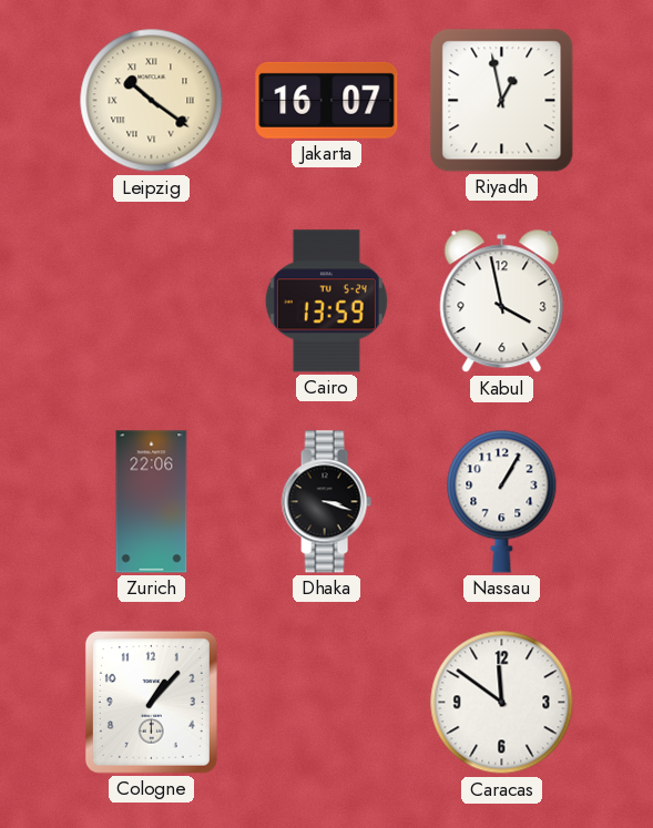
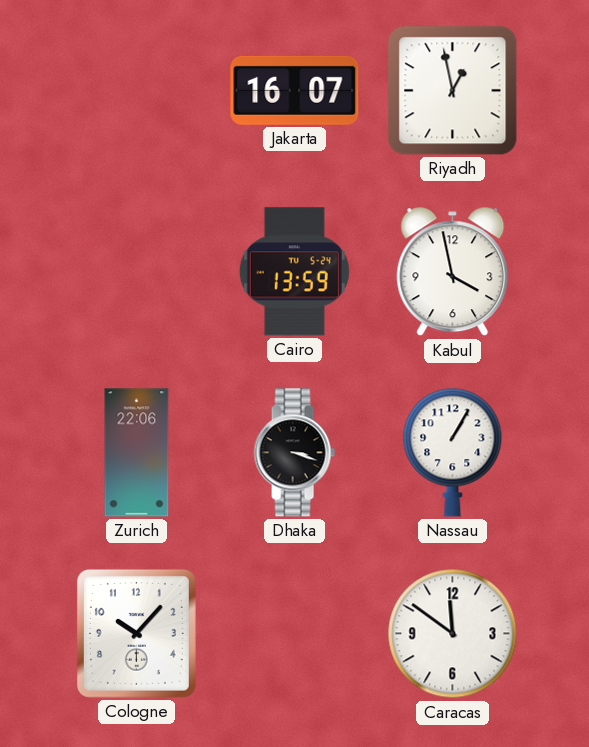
Leipzig: 10:21 -> none
Cologne: 1:07 -> 10:07
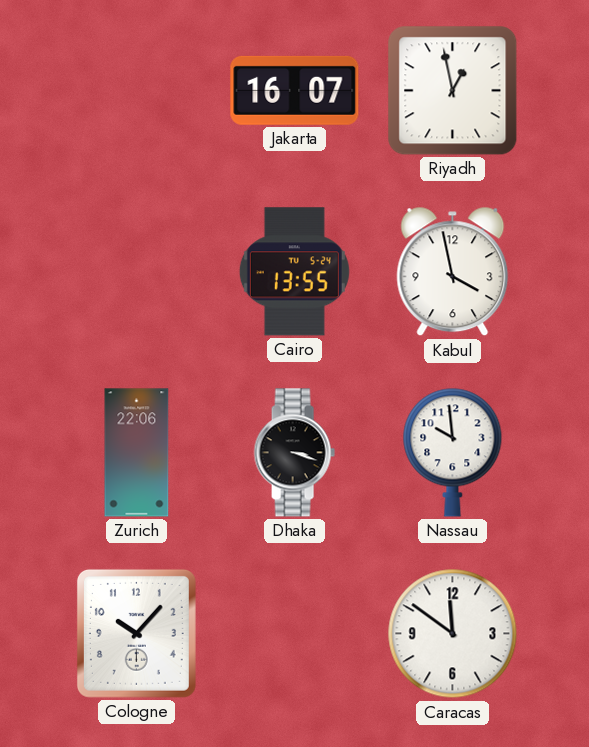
Cairo: 13:59 -> 13:55
Nassau: 1:05 -> 9:59
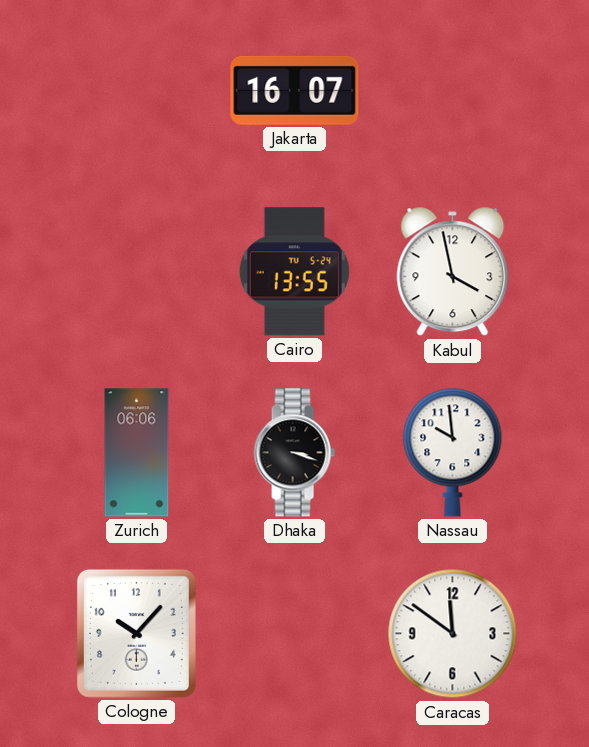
Riyadh: 12:58 -> none
Zurich: 22:06 -> 06:06
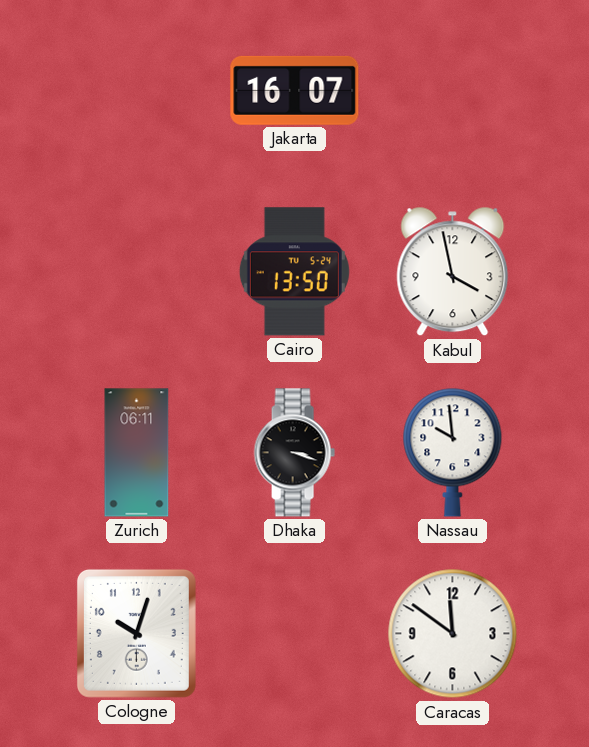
Cairo: 13:55 -> 13:50
Zurich: 06:06 -> 06:11
Cologne: 10:07 -> 10:03
